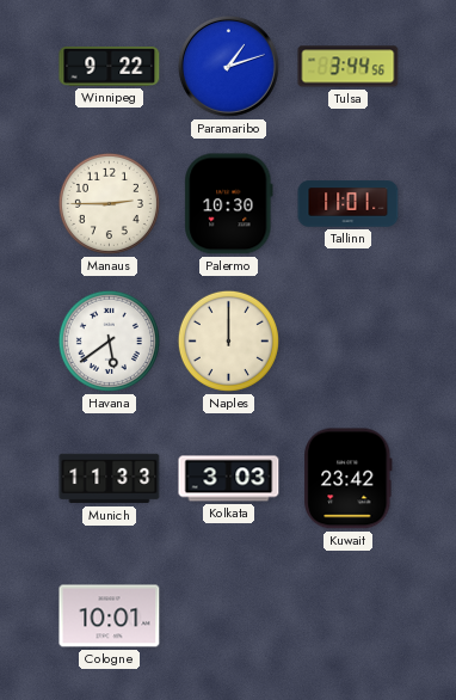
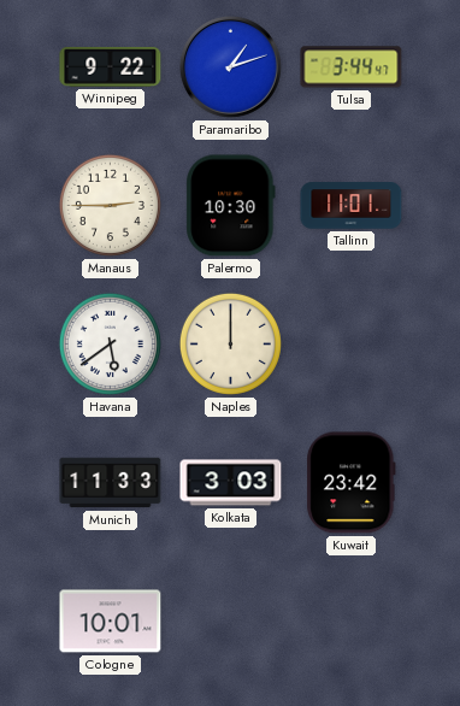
Tulsa: 3:44:56 -> 3:44:47
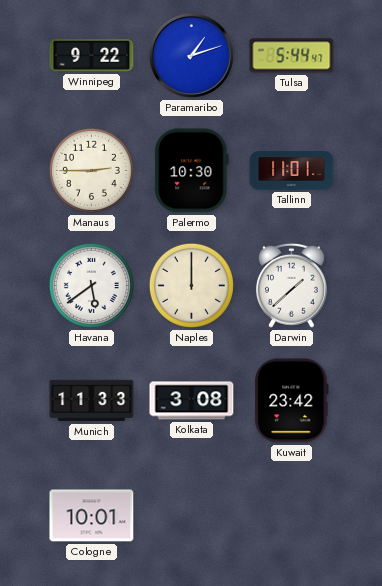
Tulsa: 3:44 -> 5:44
Darwin: none -> 1:38
Kolkata: 3:03 -> 3:08
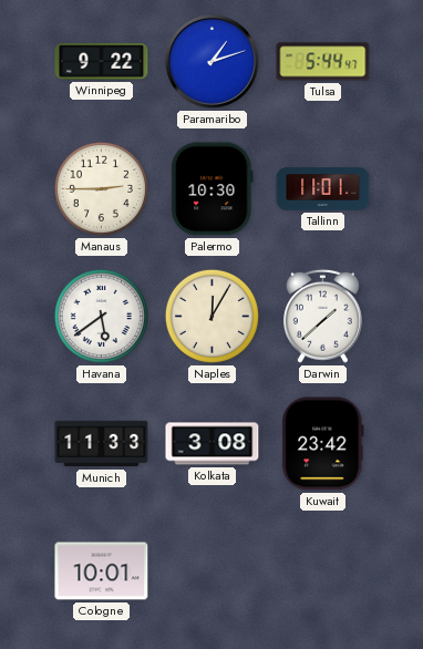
Naples: 12:00 -> 12:05
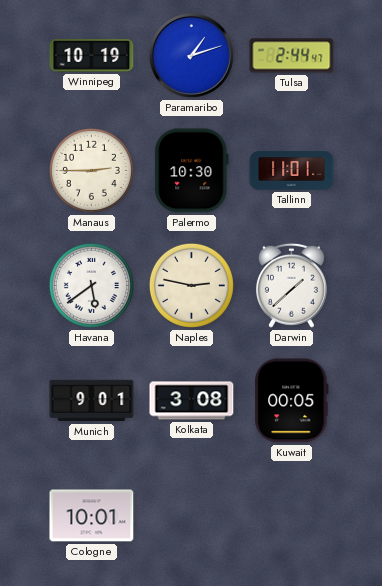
Winnipeg: 9:22 -> 10:19
Tulsa: 5:44 -> 2:44
Naples: 12:05 -> 2:47
Munich: 11:33 -> 9:01
Kuwait: 23:42 -> 00:05
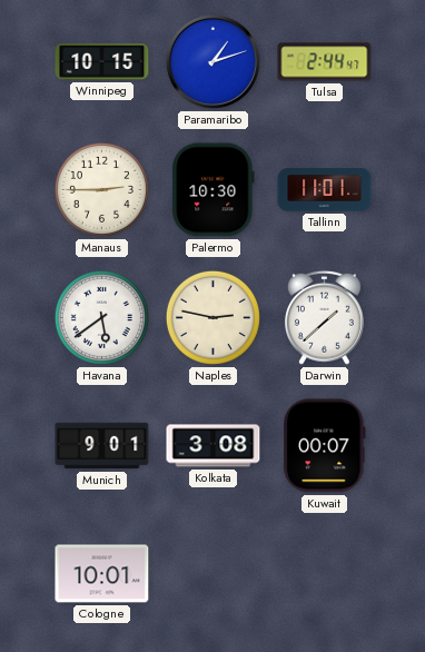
Winnipeg: 10:19 -> 10:15
Kuwait: 00:05 -> 00:07
